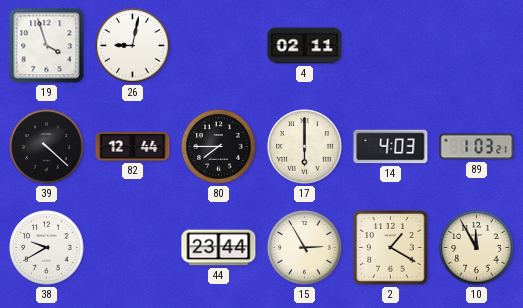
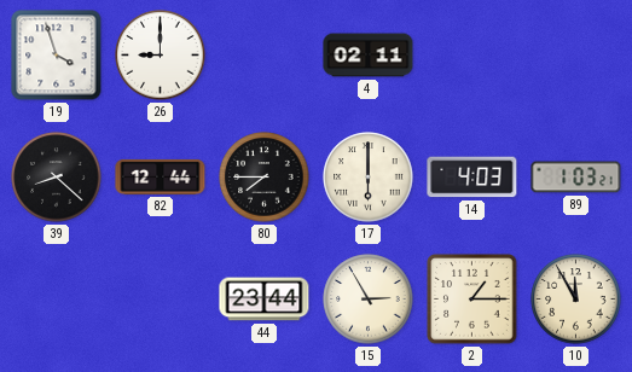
26: 9:02 -> 9:00
39: 4:22 -> 8:22
38: 9:40 -> none
2: 1:20 -> 1:15
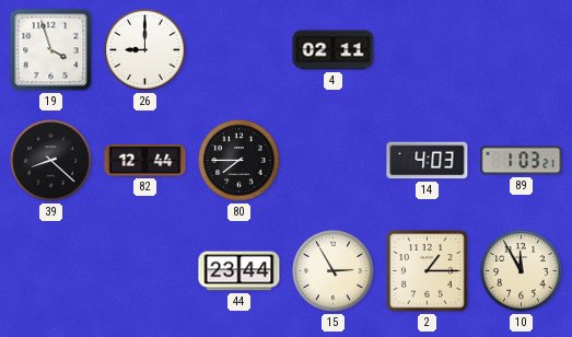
17: 6:00 -> none
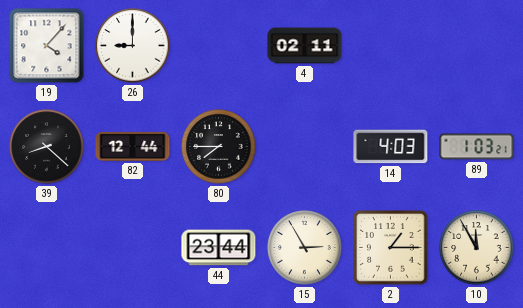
19: 3:57 -> 4:07
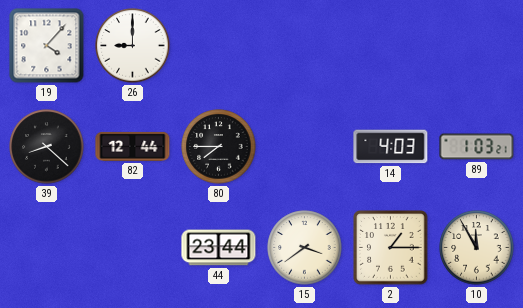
4: 02:11 -> none
15: 2:55 -> 3:39
